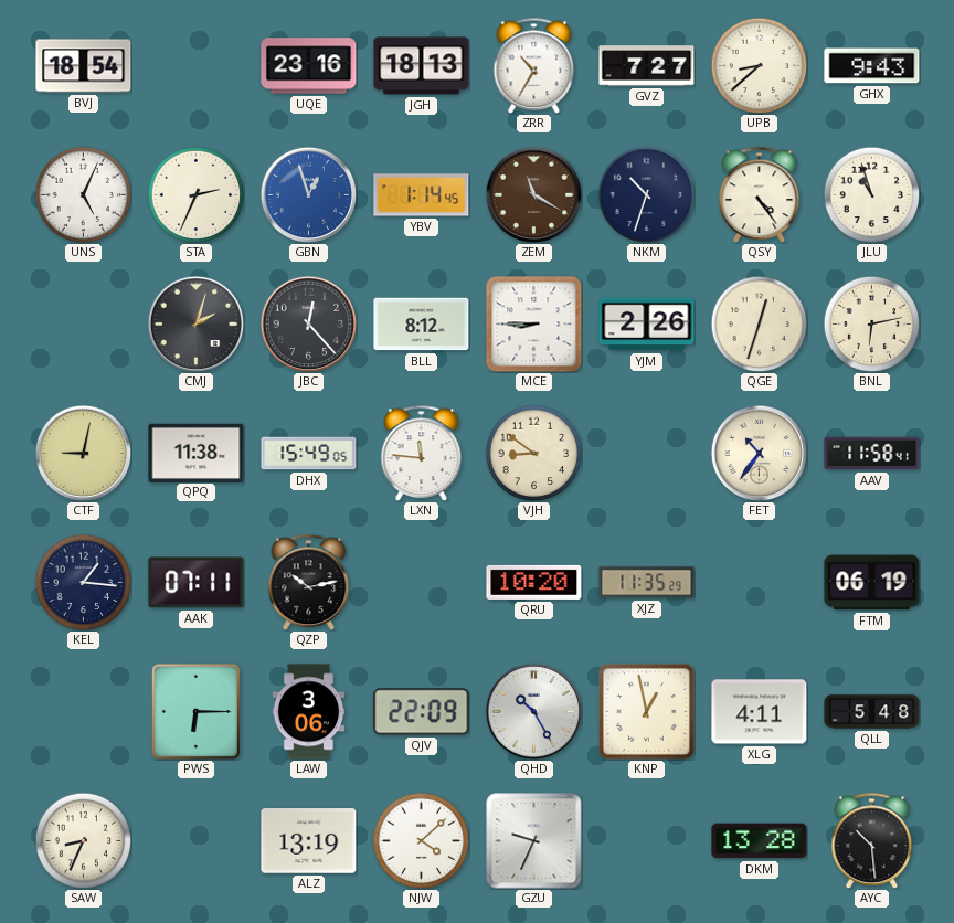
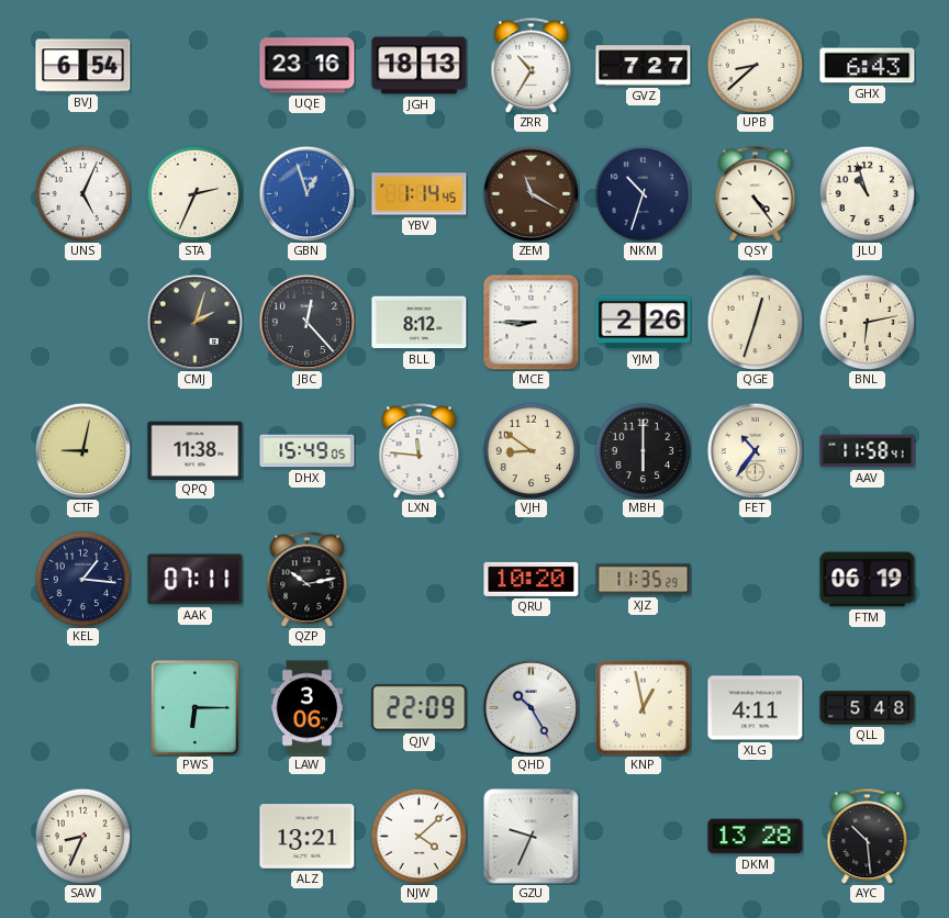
BVJ: 18:54 -> 6:54
GHX: 9:43 -> 6:43
MBH: none -> 6:00
ALZ: 13:19 -> 13:21
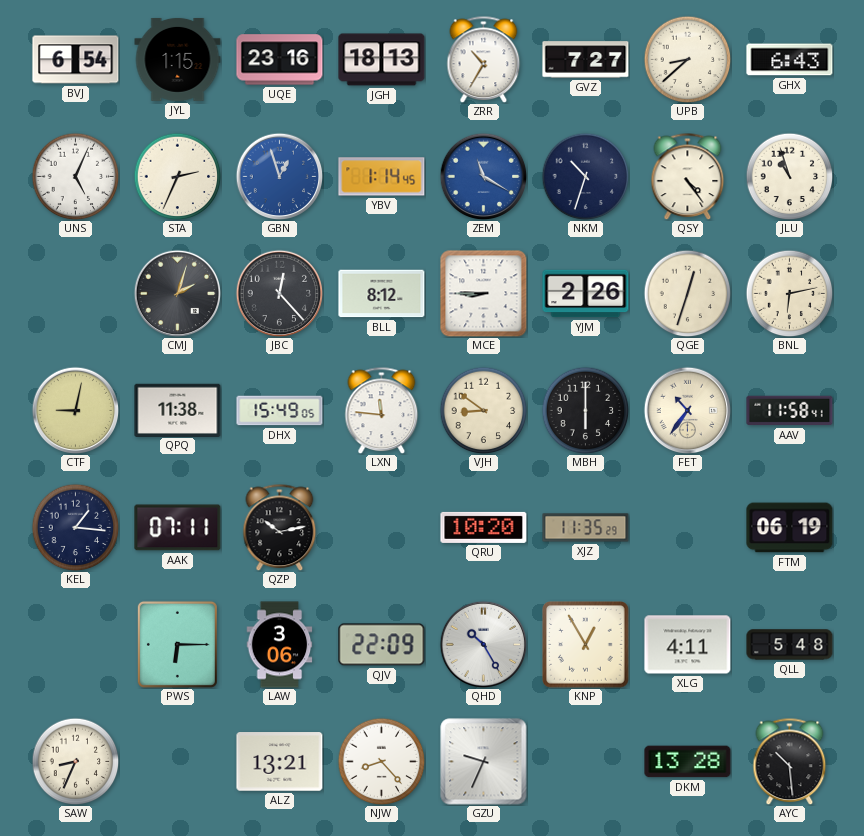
JYL: none -> 1:15
ZEM dial: brown -> blue
KNP: 12:58 -> 12:55
NJW: 4:08 -> 8:23
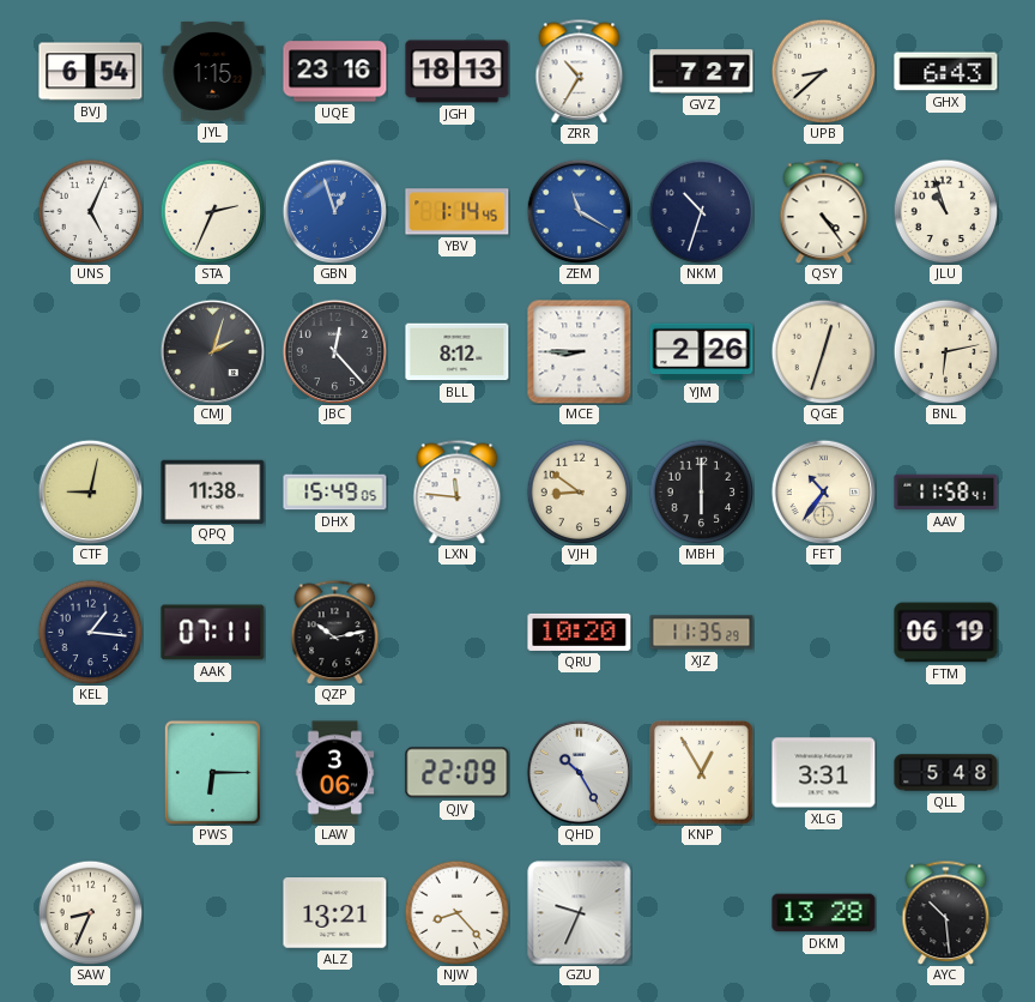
XLG: 4:11 -> 3:31
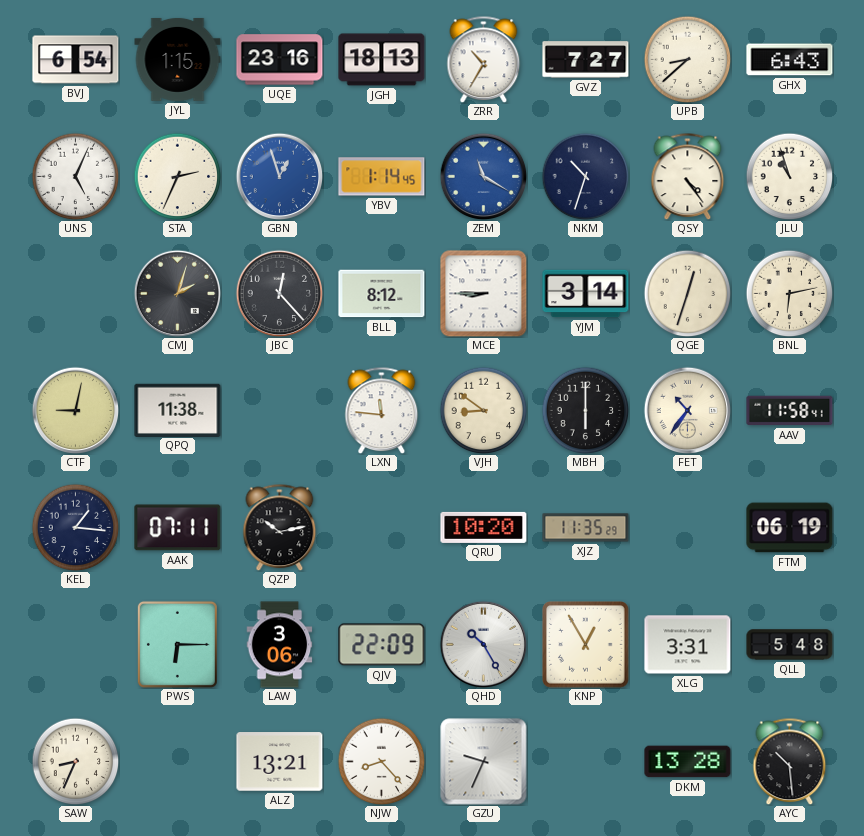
YJM: 2:26 -> 3:14
DHX: 15:49 -> none
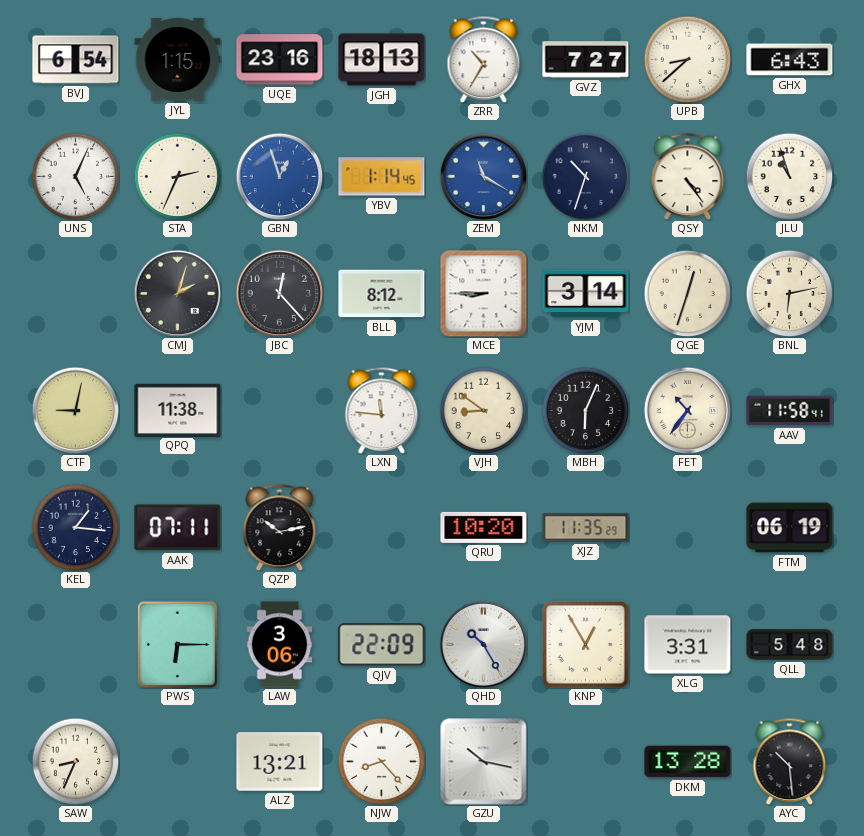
MBH: 6:00 -> 6:04
GZU: 9:34 -> 10:17
